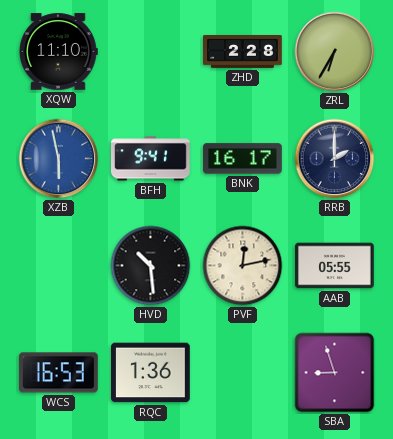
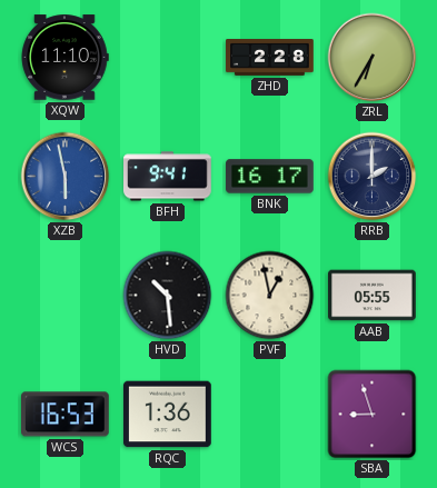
PVF: 12:13 -> 12:58
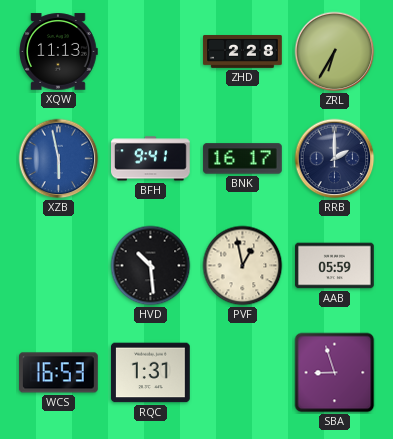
XQW: 11:10 -> 11:13
AAB: 05:55 -> 05:59
RQC: 1:36 -> 1:31
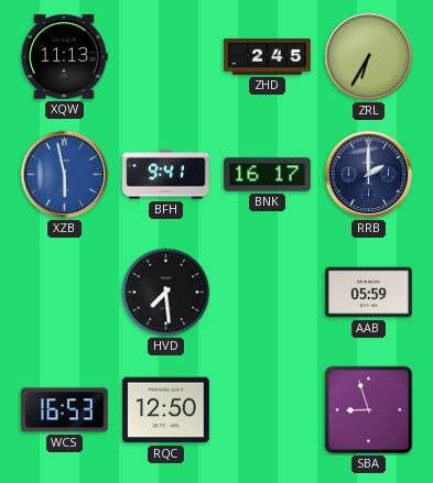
ZHD: 2:28 -> 2:45
HVD: 10:29 -> 7:29
PVF: 12:58 -> none
RQC: 1:31 -> 12:50
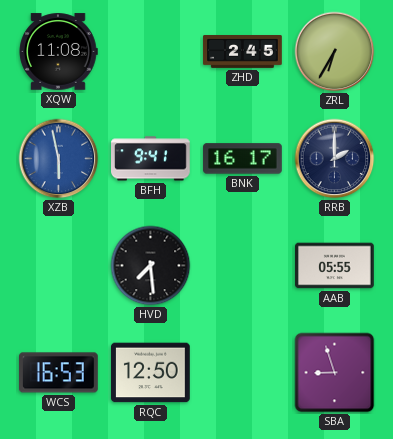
XQW: 11:13 -> 11:08
AAB: 05:59 -> 05:55
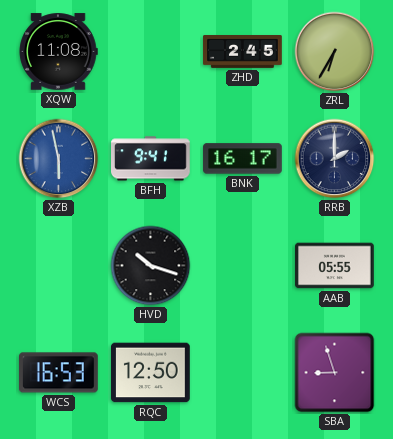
HVD: 7:29 -> 10:18
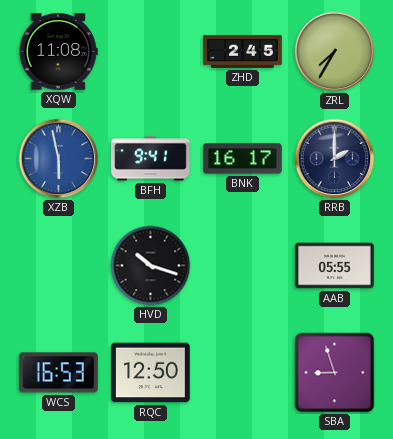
ZRL: 6:35 -> 7:35
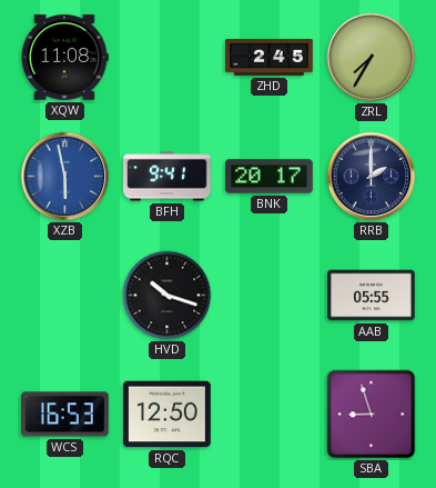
BNK: 16:17 -> 20:17
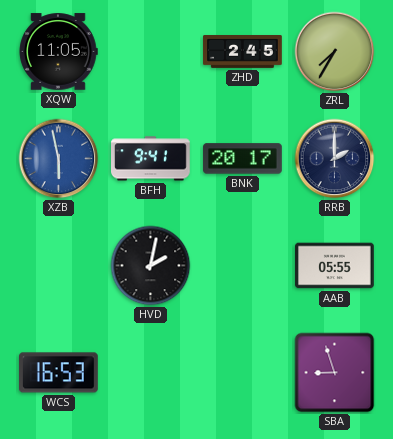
XQW: 11:08 -> 11:05
HVD: 10:18 -> 2:02
RQC: 12:50 -> none
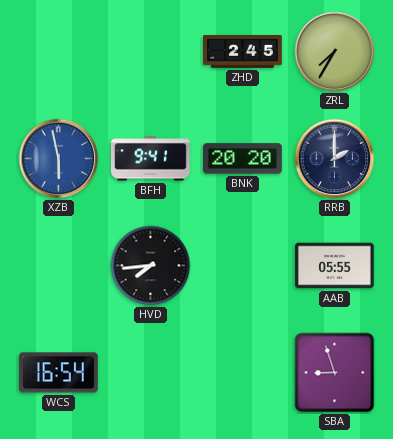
XQW: 11:05 -> none
BNK: 20:17 -> 20:20
HVD: 2:02 -> 7:44
WCS: 16:53 -> 16:54
